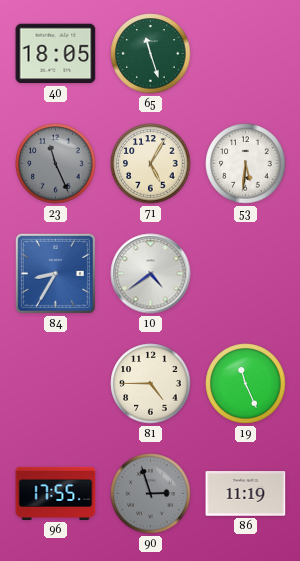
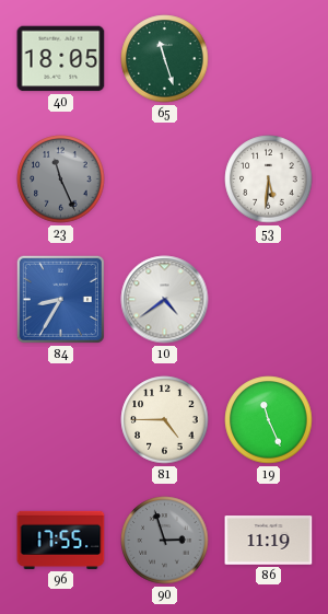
71: 5:05 -> none
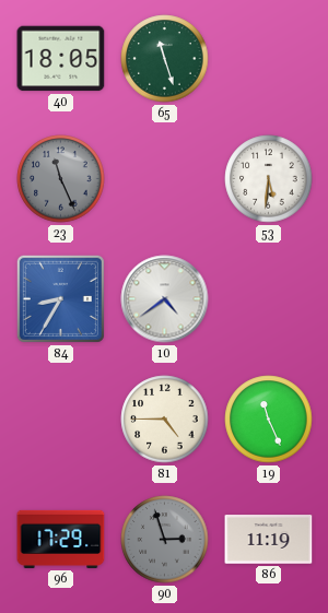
96: 17:55 -> 17:29
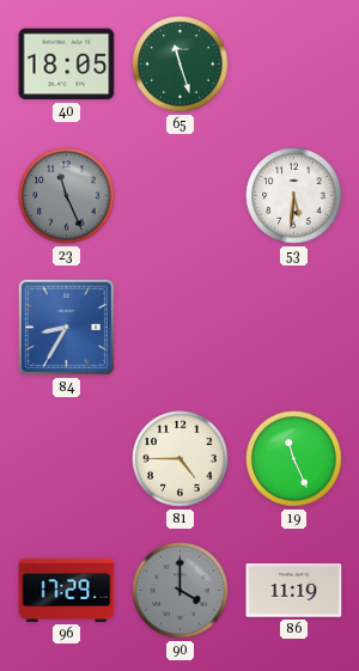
10: 4:39 -> none
90: 2:57 -> 4:00
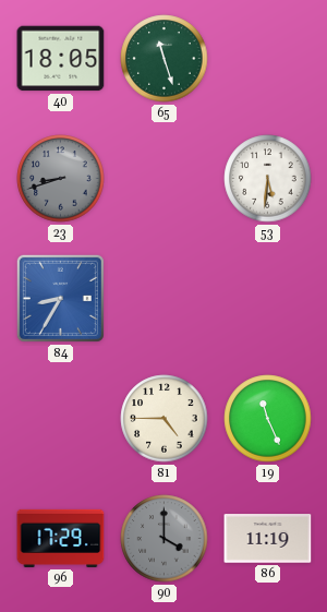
23: 11:26 -> 8:42
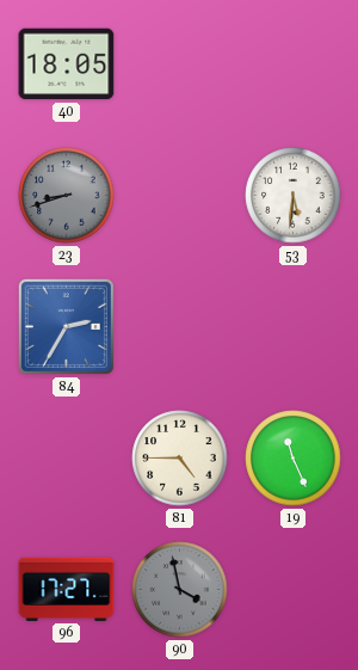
65: 11:27 -> none
84: 8:35 -> 2:35
96: 17:29 -> 17:27
90: 4:00 -> 3:58
86: 11:19 -> none
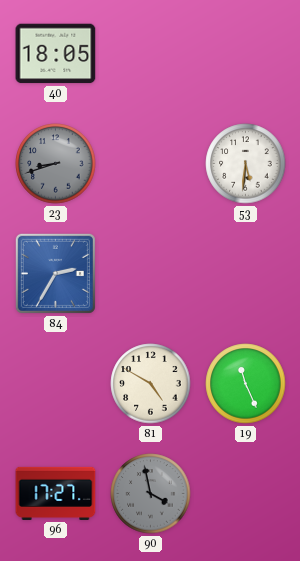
81: 4:45 -> 4:50
